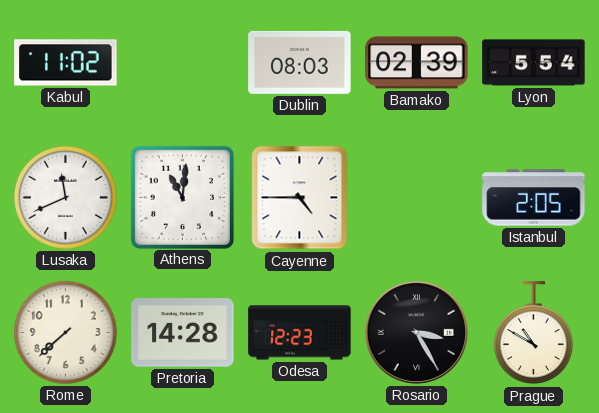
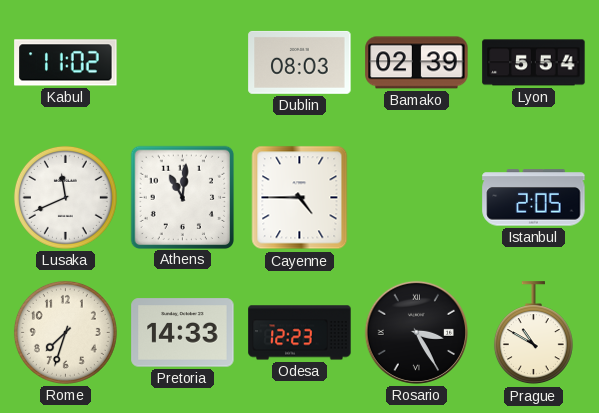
Rome: 7:38 -> 7:33
Pretoria: 14:28 -> 14:33
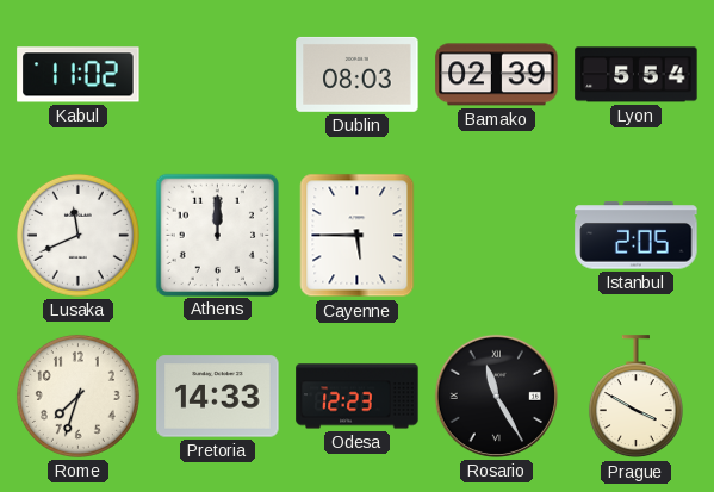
Athens: 11:01 -> 12:00
Cayenne: 4:45 -> 5:45
Rosario: 3:25 -> 11:25
Prague: 10:50 -> 3:50
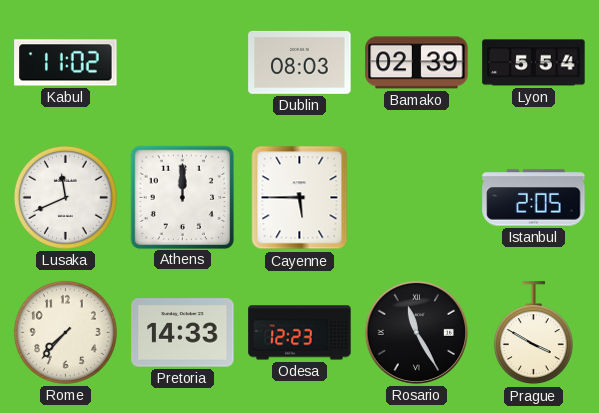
Rome: 7:33 -> 7:37
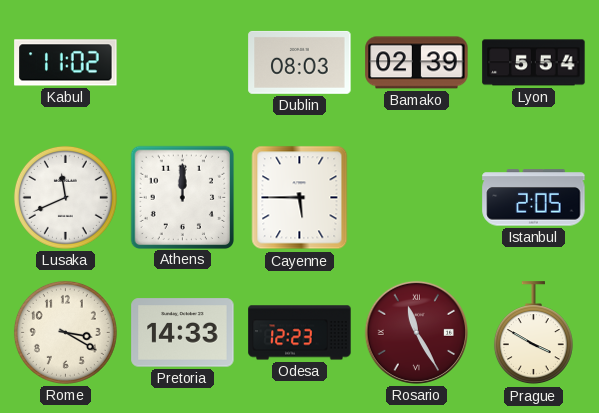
Rome: 7:37 -> 3:20
Rosario dial: black -> burgundy
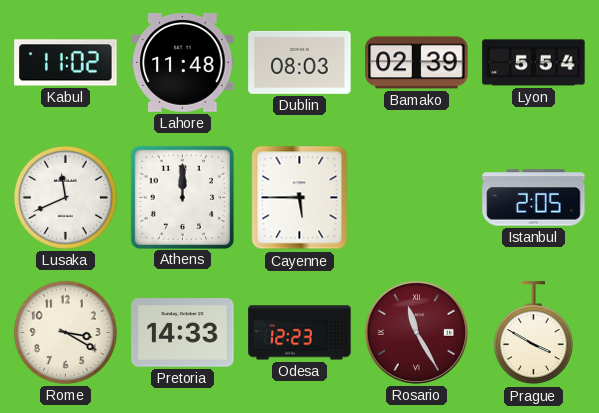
Lahore: none -> 11:48
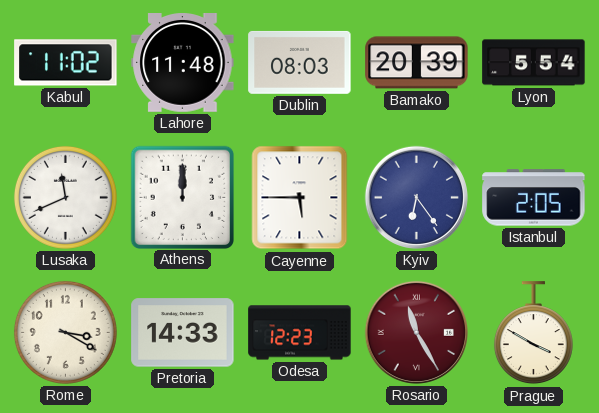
Bamako: 02:39 -> 20:39
Kyiv: none -> 6:24
